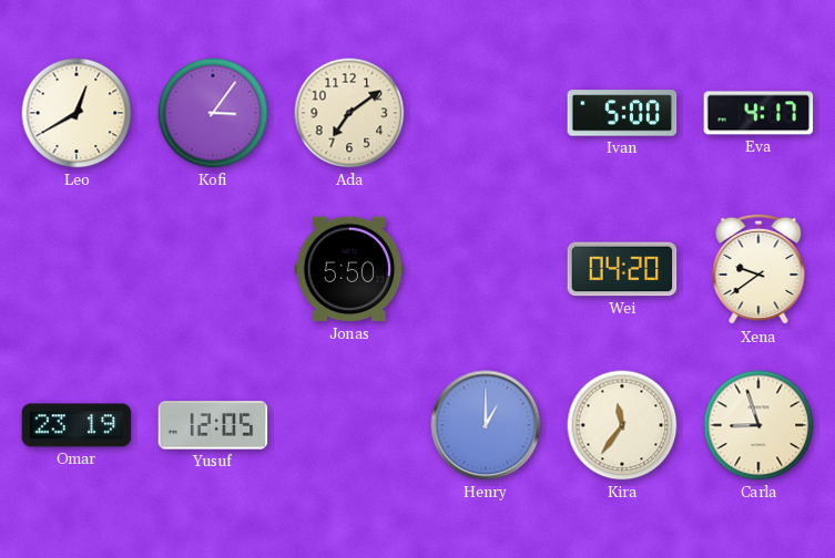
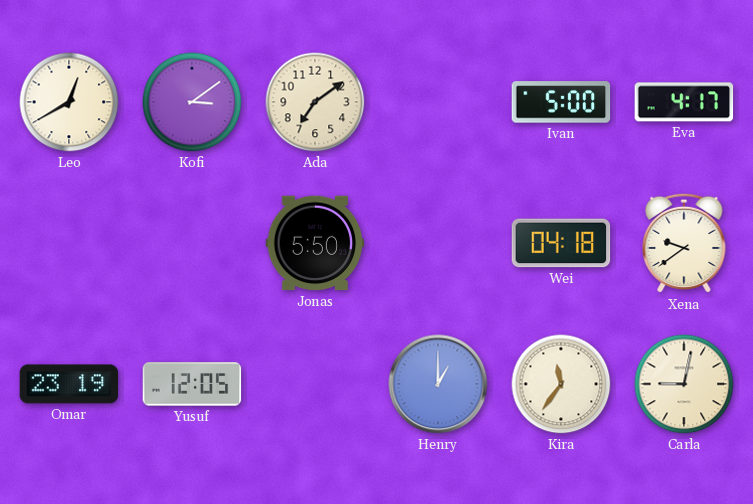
Kofi: 3:06 -> 3:09
Wei: 04:20 -> 04:18
Carla: 8:57 -> 9:02
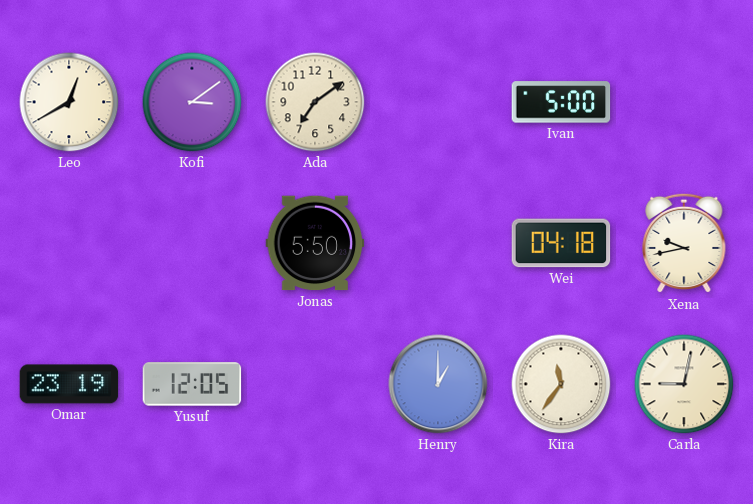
Eva: 4:17 -> none
Xena: 9:39 -> 9:43
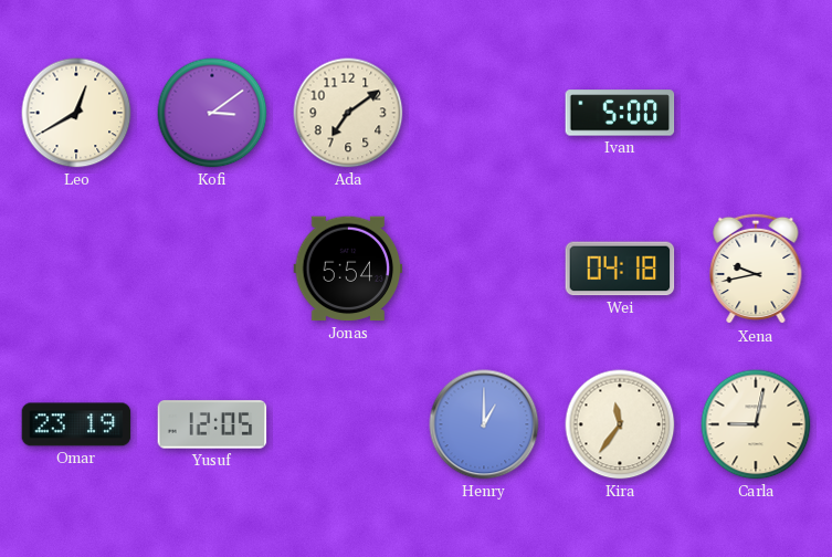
Jonas: 5:50 -> 5:54
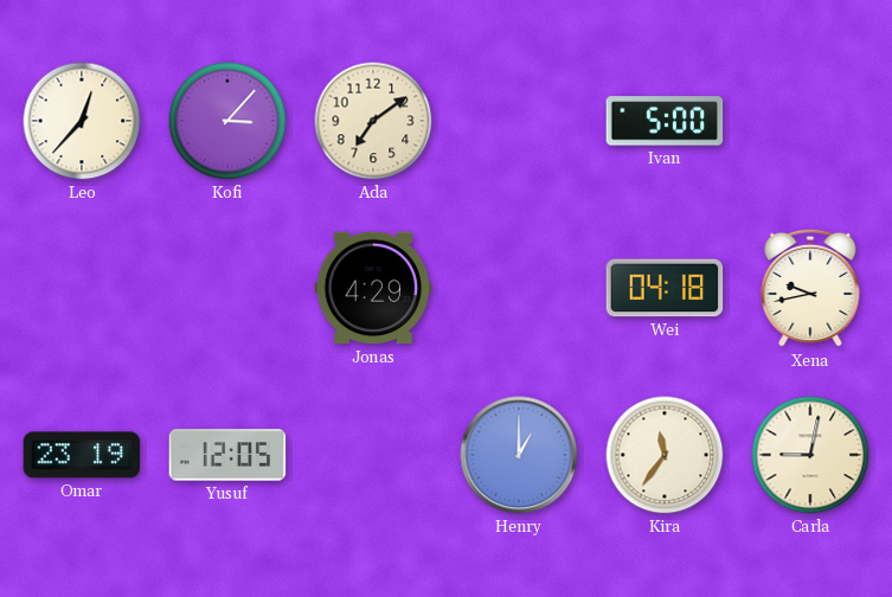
Leo: 12:40 -> 12:37
Kofi: 3:09 -> 3:07
Jonas: 5:54 -> 4:29
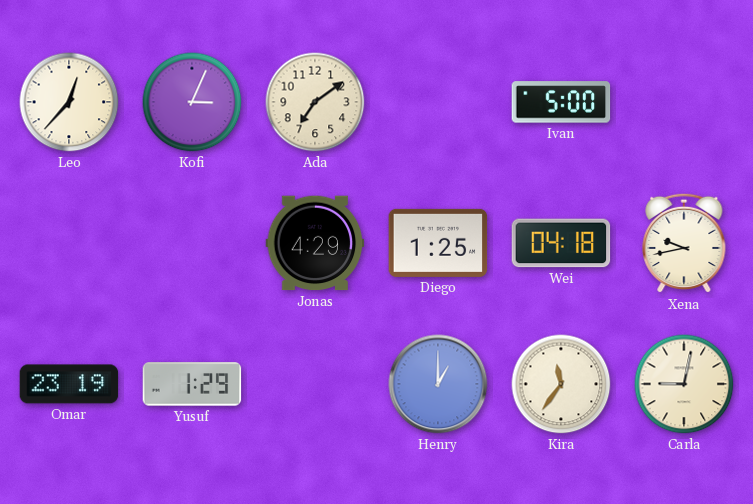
Kofi: 3:07 -> 3:04
Diego: none -> 1:25
Yusuf: 12:05 -> 1:29
